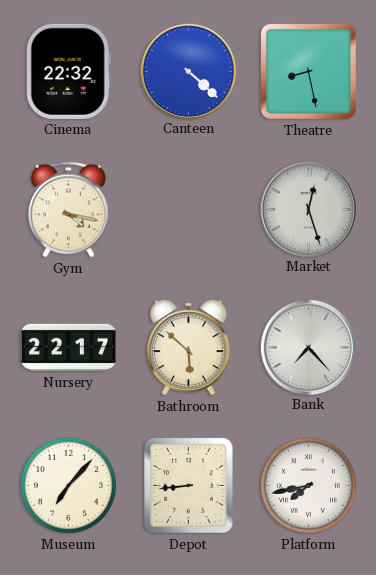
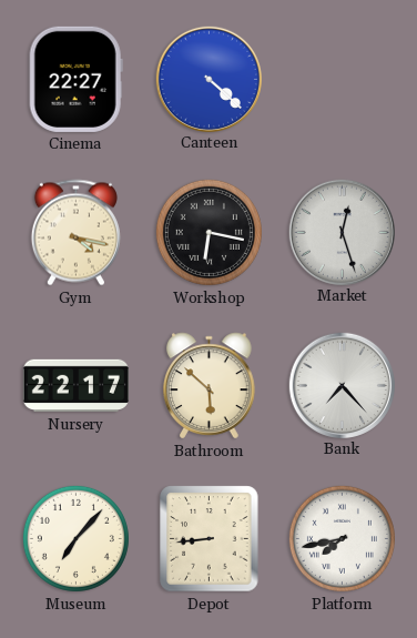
Cinema: 22:32 -> 22:27
Theatre: 8:28 -> none
Workshop: none -> 6:17
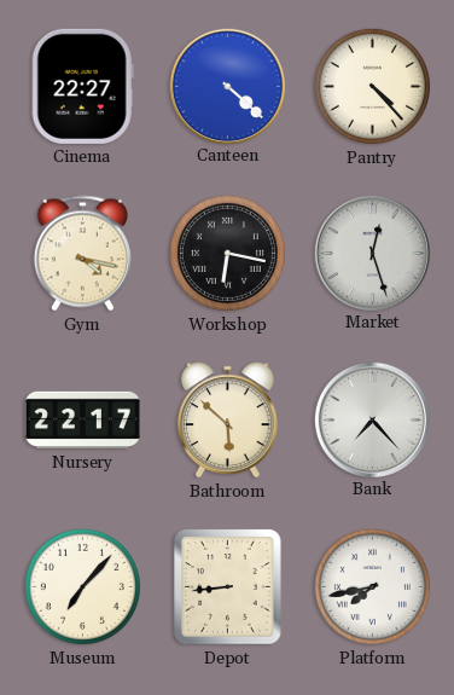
Pantry: none -> 4:23
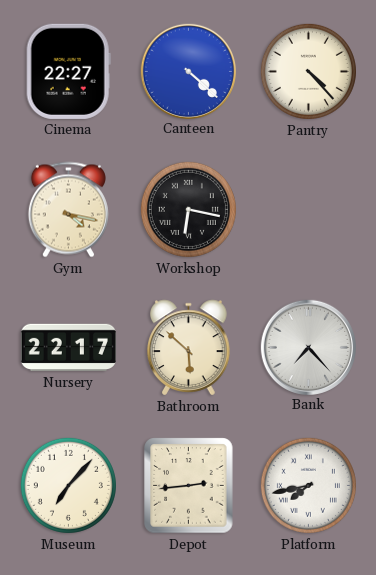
Market: 12:27 -> none
Depot: 8:44 -> 2:44
